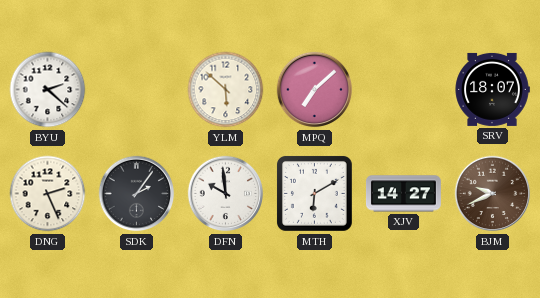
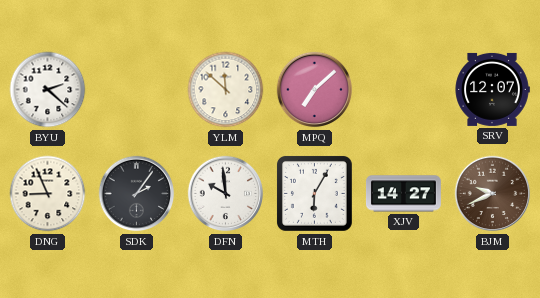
YLM: 5:52 -> 11:52
SRV: 18:07 -> 12:07
DNG: 2:26 -> 8:56
MTH: 6:10 -> 6:05
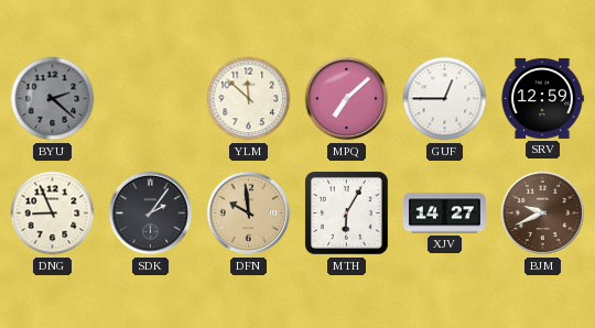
BYU dial: white -> grey
GUF: none -> 12:45
SRV: 12:07 -> 12:59
DFN dial: white -> champagne
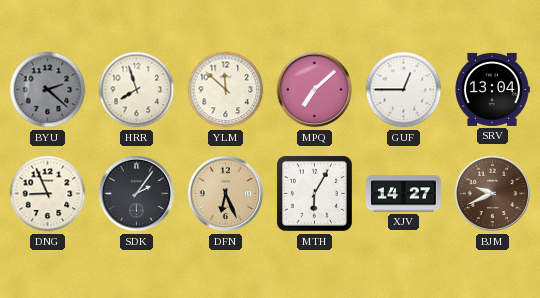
HRR: none -> 7:57
SRV: 12:59 -> 13:04
DFN: 9:59 -> 6:26
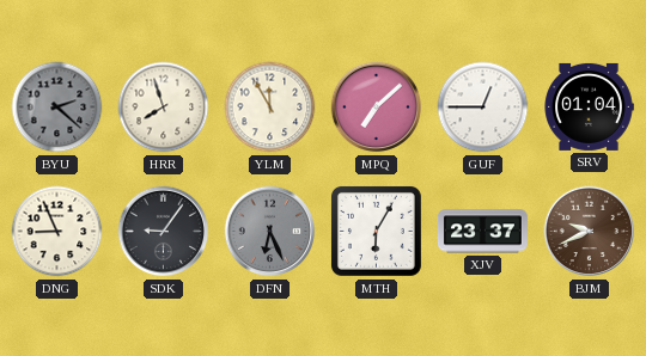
YLM: 11:52 -> 11:55
SRV: 13:04 -> 01:04
SDK: 2:06 -> 9:06
DFN dial: champagne -> grey
XJV: 14:27 -> 23:37
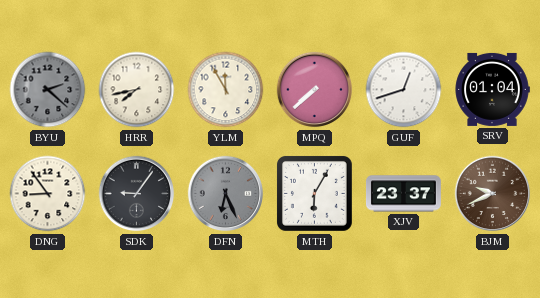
HRR: 7:57 -> 7:43
MPQ: 7:08 -> 7:38
GUF: 12:45 -> 12:42
DNG: 8:56 -> 8:54
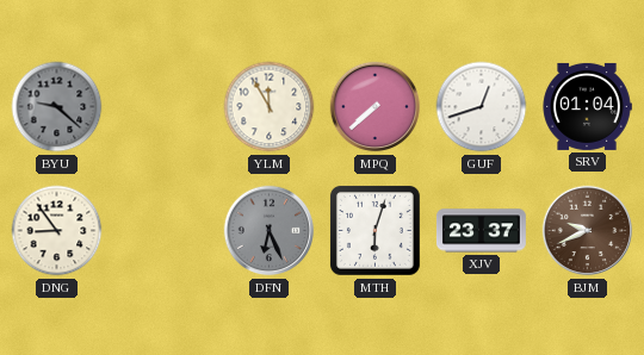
BYU: 2:22 -> 9:22
HRR: 7:43 -> none
SDK: 9:06 -> none
MTH: 6:05 -> 6:03
